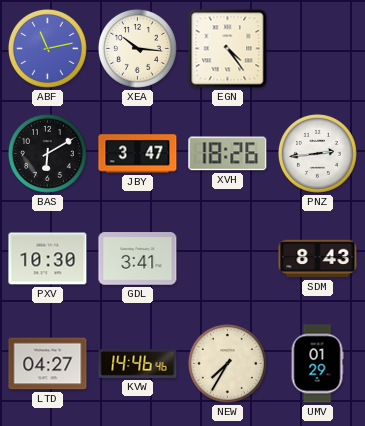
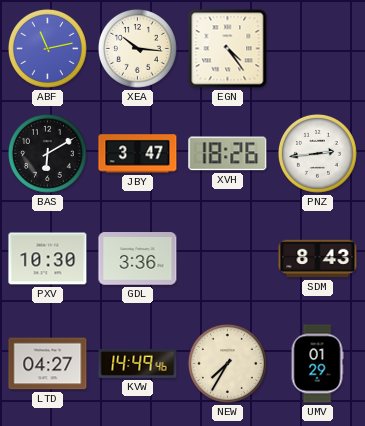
GDL: 3:41 -> 3:36
KVW: 14:46 -> 14:49
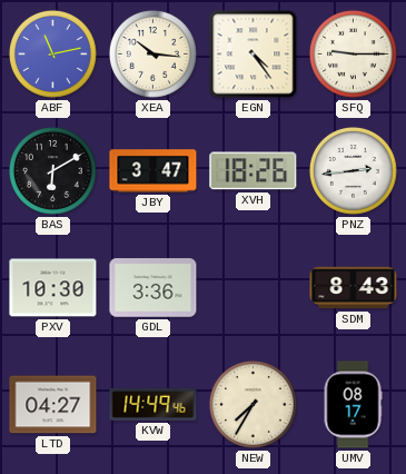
SFQ: none -> 9:15
UMV: 01:29 -> 08:17
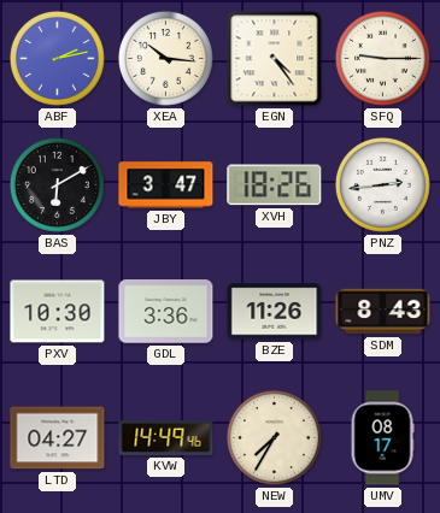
ABF: 11:13 -> 2:13
BZE: none -> 11:26
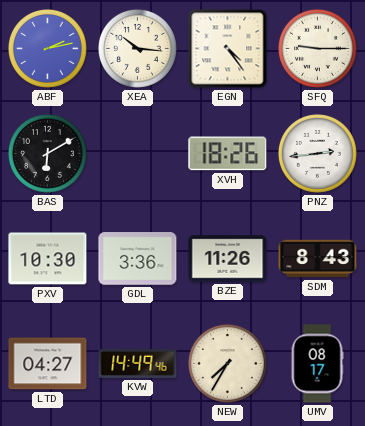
JBY: 3:47 -> none
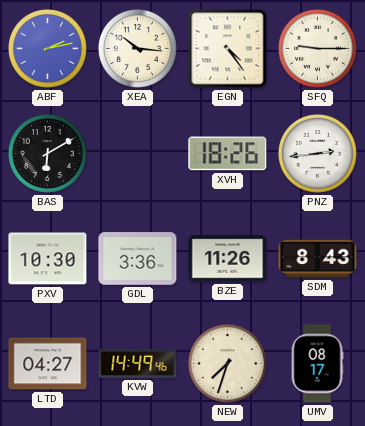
NEW: 7:35 -> 7:33
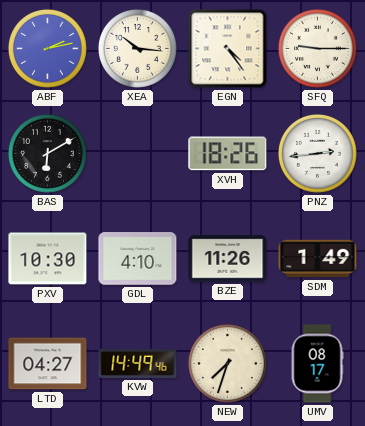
GDL: 3:36 -> 4:10
SDM: 8:43 -> 1:49
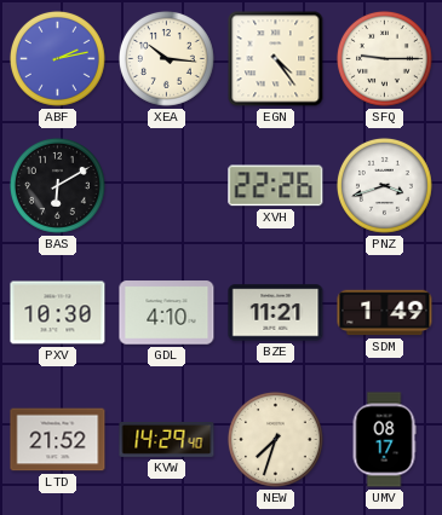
XVH: 18:26 -> 22:26
PNZ: 2:44 -> 3:42
BZE: 11:26 -> 11:21
LTD: 04:27 -> 21:52
KVW: 14:49 -> 14:29
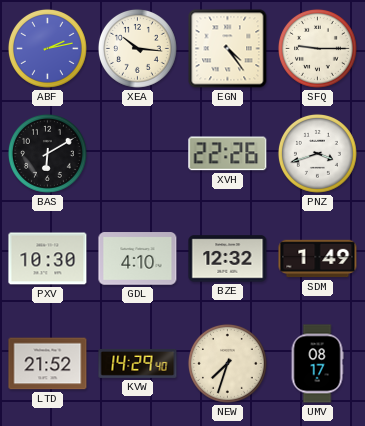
BZE: 11:21 -> 12:32
